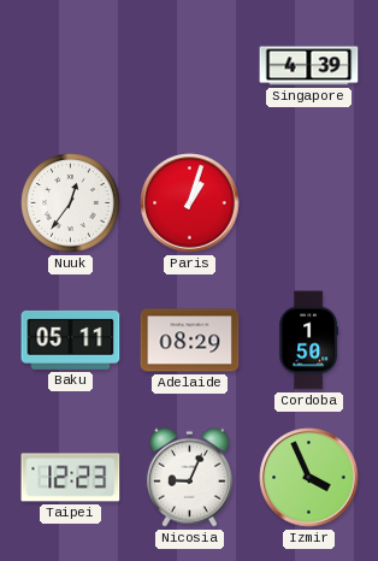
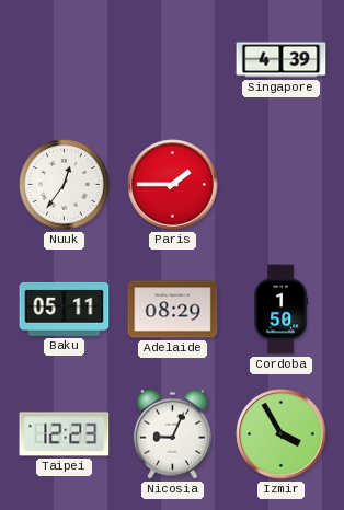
Paris: 1:03 -> 1:45
Izmir: 3:56 -> 3:55
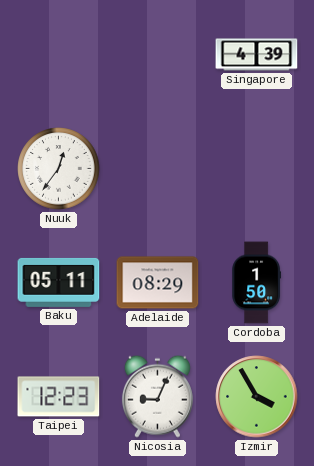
Paris: 1:45 -> none
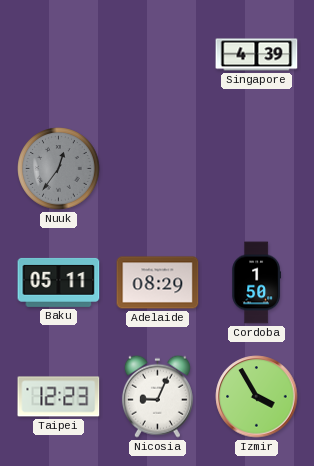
Nuuk dial: white -> grey
